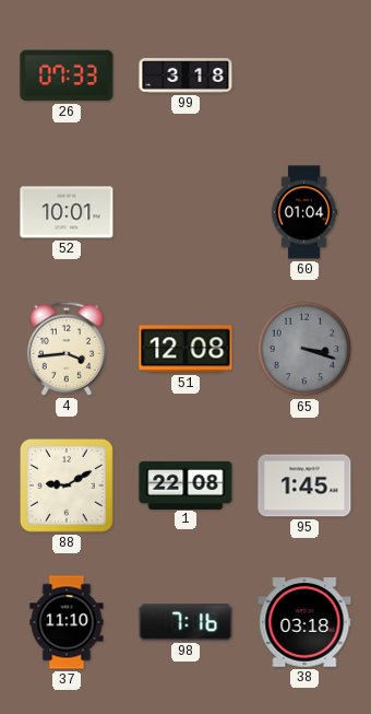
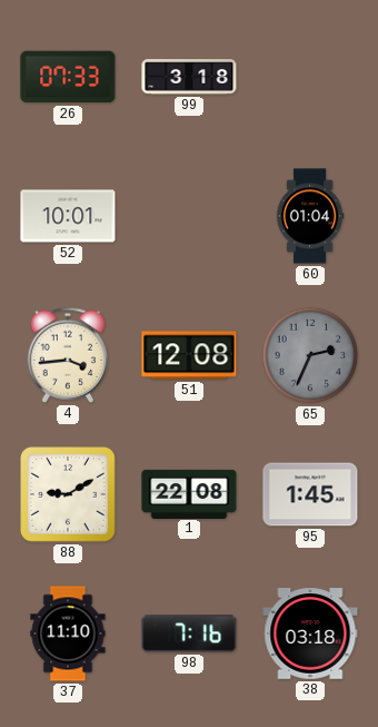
65: 3:18 -> 2:34
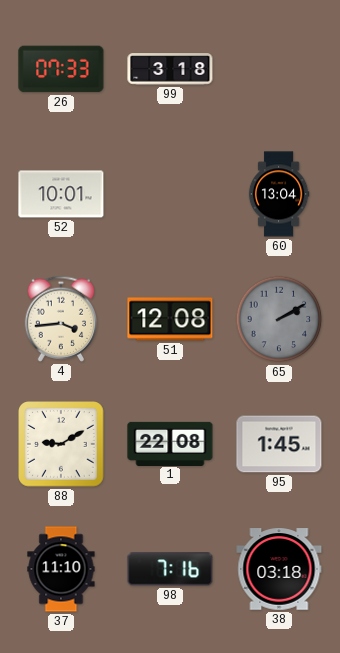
60: 01:04 -> 13:04
65: 2:34 -> 2:10
